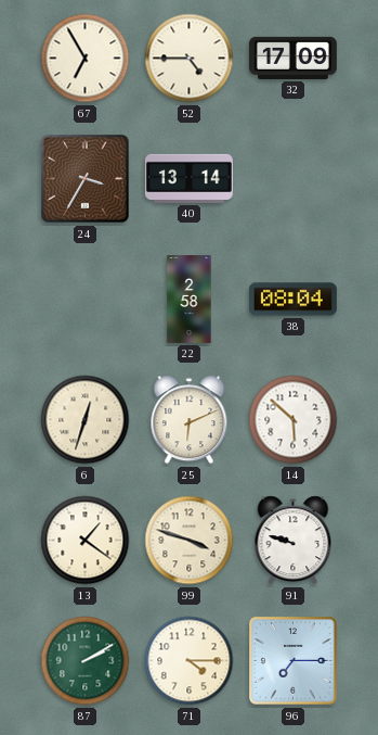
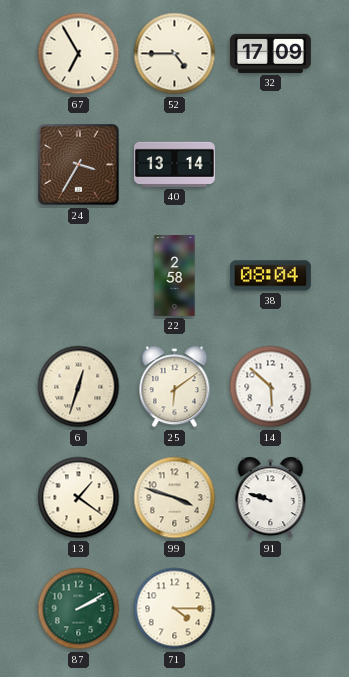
25: 6:11 -> 6:09
96: 7:15 -> none
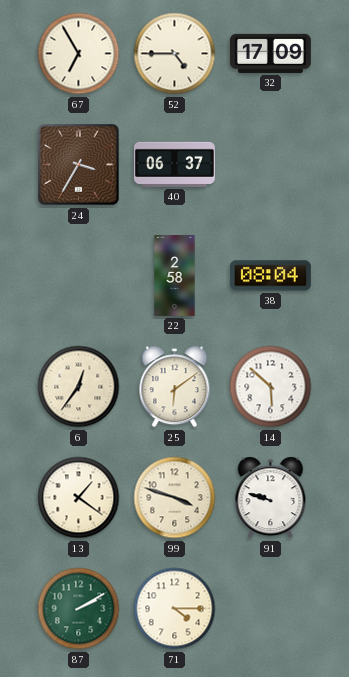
40: 13:14 -> 06:37
6: 12:33 -> 12:36
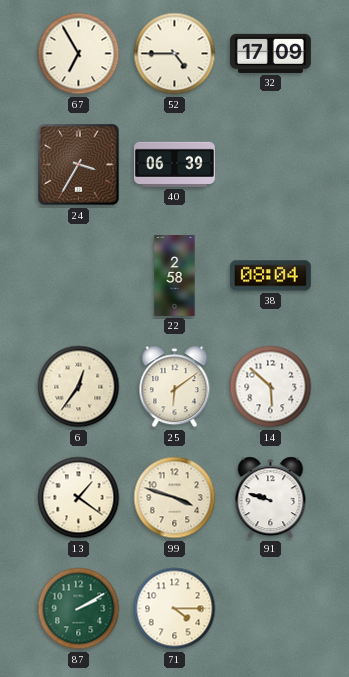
40: 06:37 -> 06:39
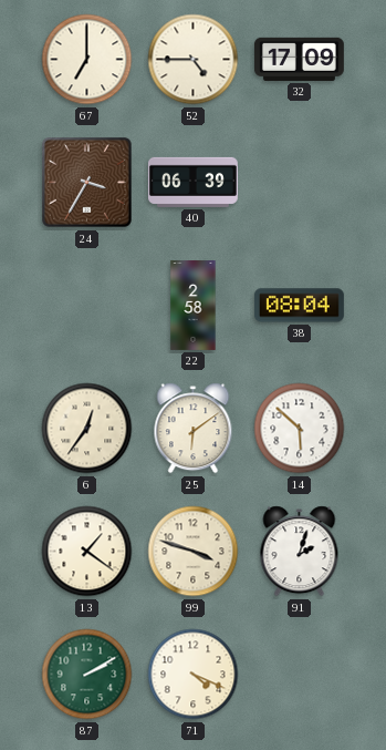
67: 6:55 -> 7:00
91: 9:48 -> 2:03
71: 4:15 -> 4:19
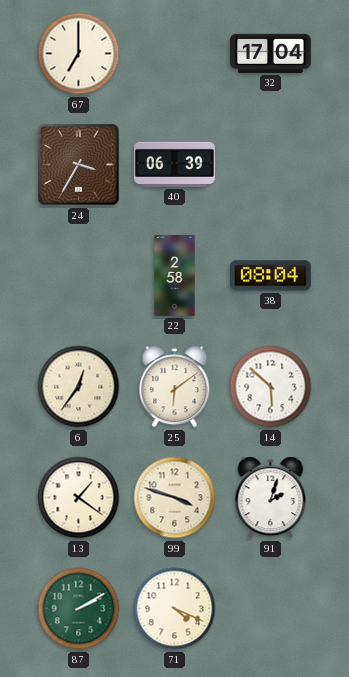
52: 4:45 -> none
32: 17:09 -> 17:04
